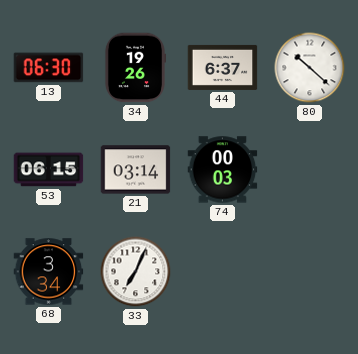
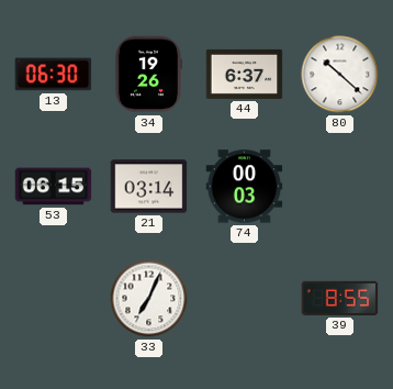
68: 3:34 -> none
39: none -> 8:55
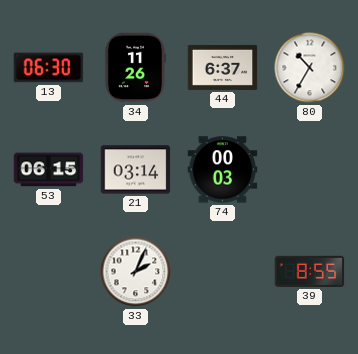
34: 19:26 -> 11:26
80: 10:22 -> 10:35
33: 7:04 -> 2:04
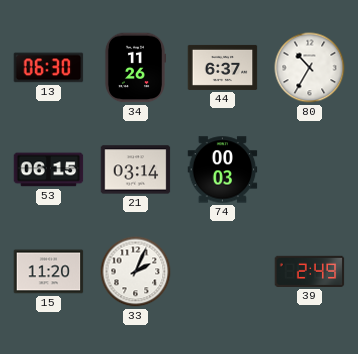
15: none -> 11:20
39: 8:55 -> 2:49
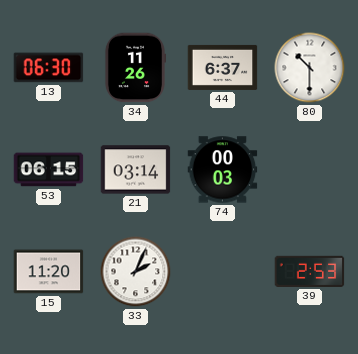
80: 10:35 -> 10:30
39: 2:49 -> 2:53
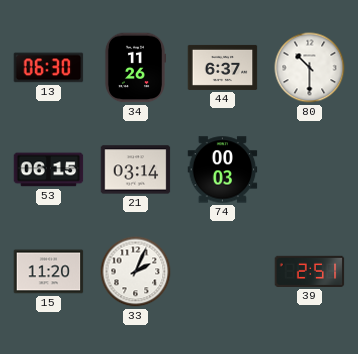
39: 2:53 -> 2:51
